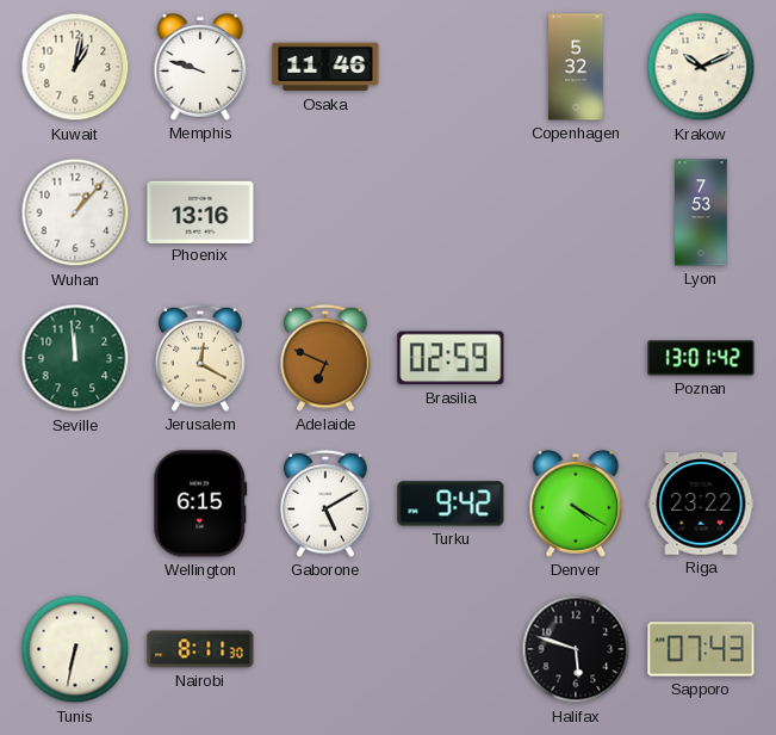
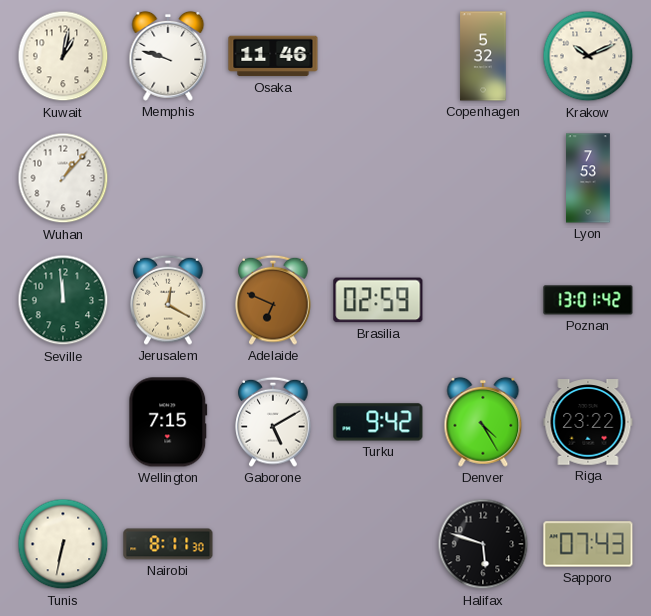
Phoenix: 13:16 -> none
Wellington: 6:15 -> 7:15
Denver: 4:20 -> 4:25
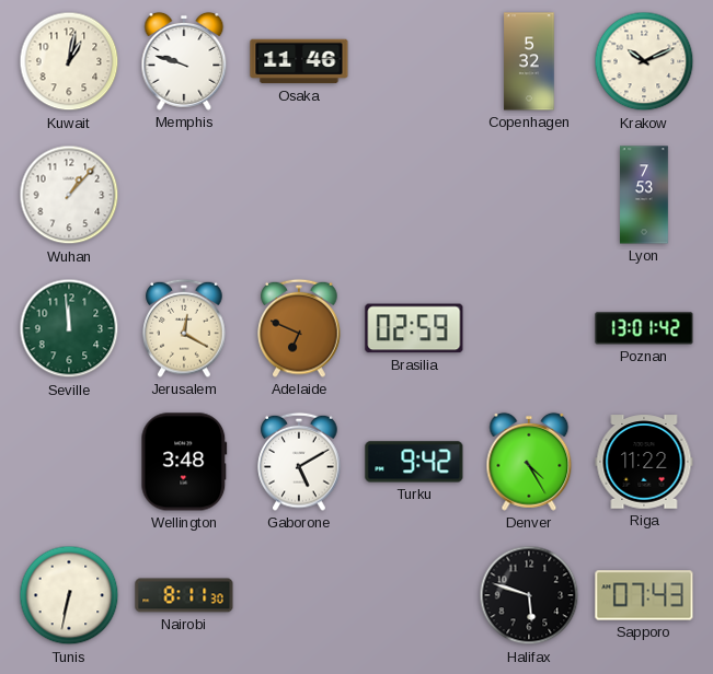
Wellington: 7:15 -> 3:48
Riga: 23:22 -> 11:22
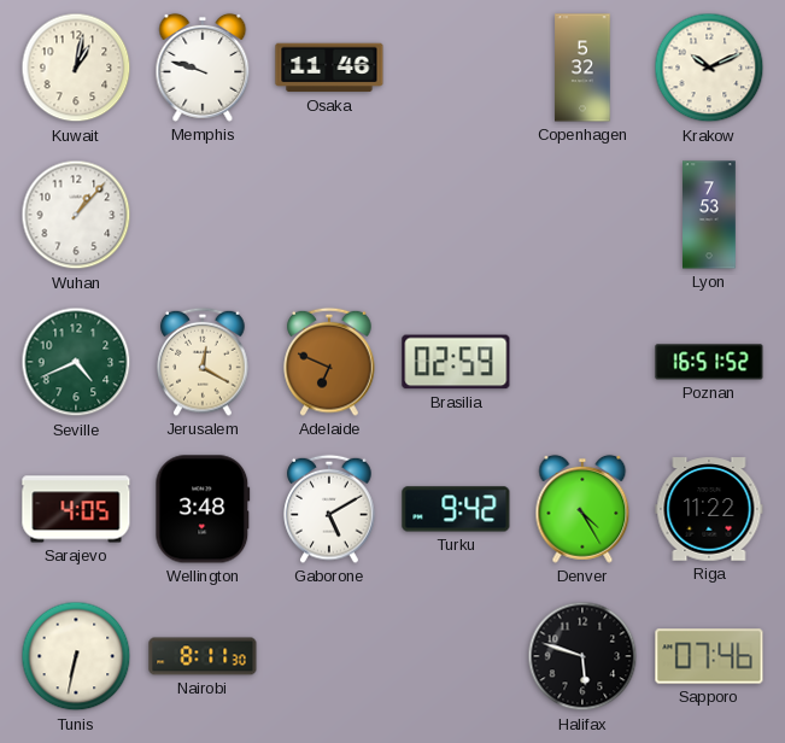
Seville: 11:59 -> 4:41
Poznan: 13:01 -> 16:51
Sarajevo: none -> 4:05
Sapporo: 07:43 -> 07:46
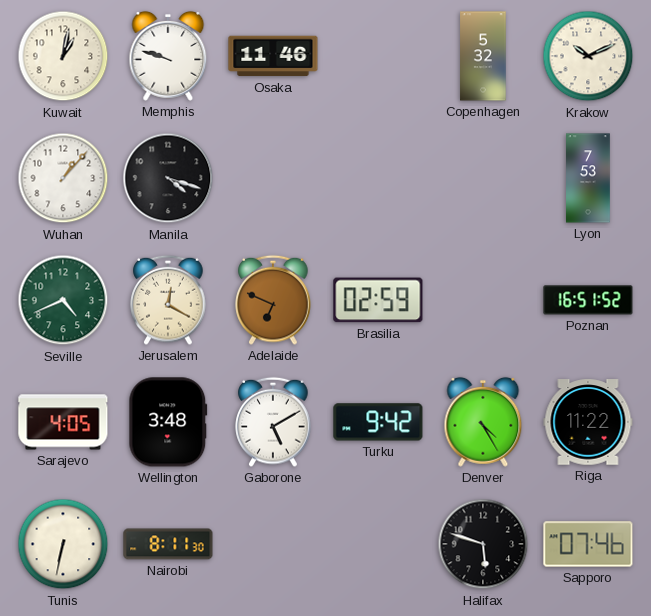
Manila: none -> 4:18
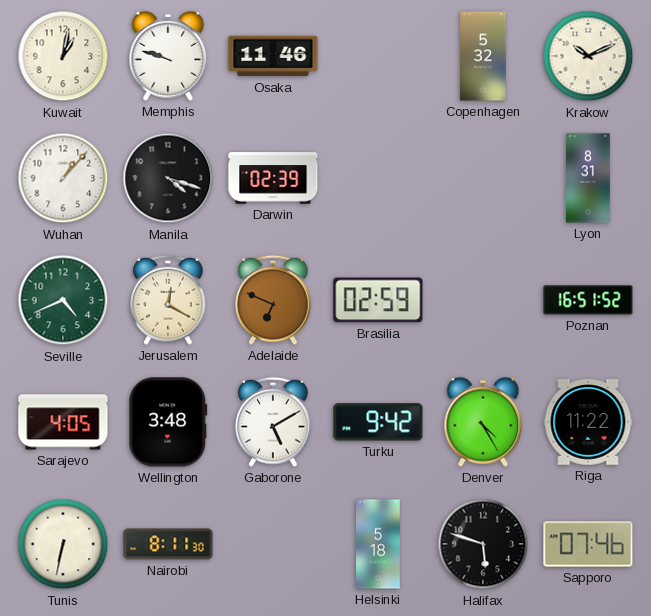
Darwin: none -> 02:39
Lyon: 7:53 -> 8:31
Helsinki: none -> 5:18
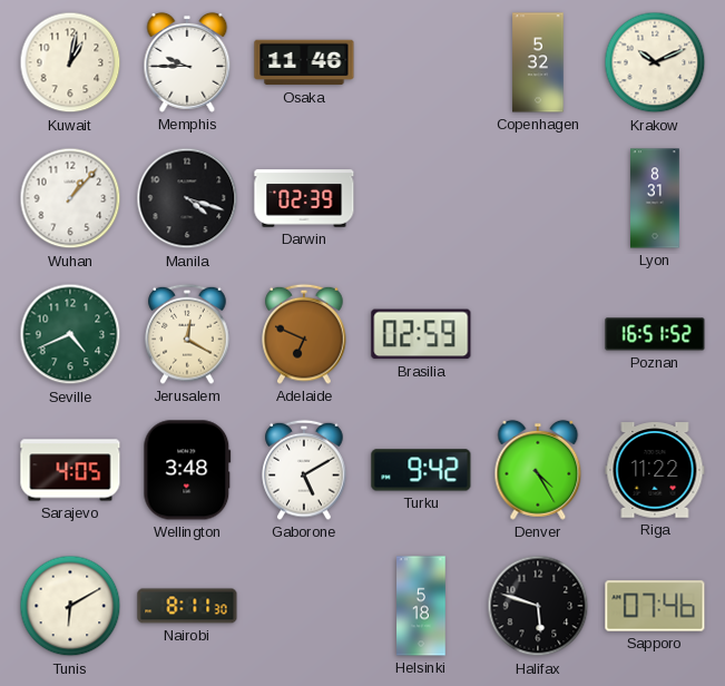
Memphis: 9:48 -> 9:45
Tunis: 6:32 -> 6:10
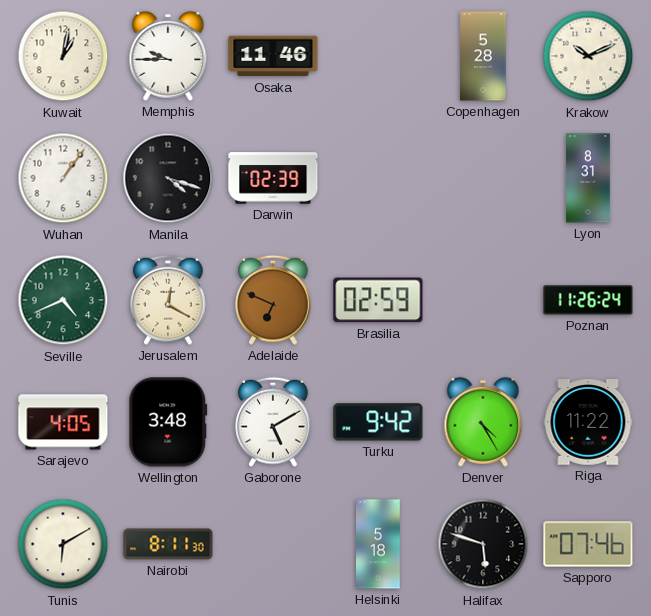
Copenhagen: 5:32 -> 5:28
Wuhan: 1:07 -> 1:06
Poznan: 16:51 -> 11:26
